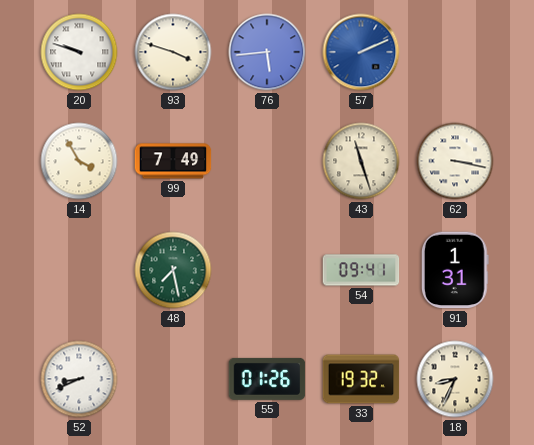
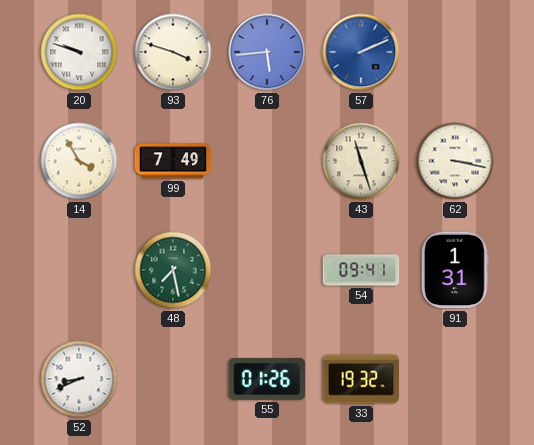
18: 8:34 -> none
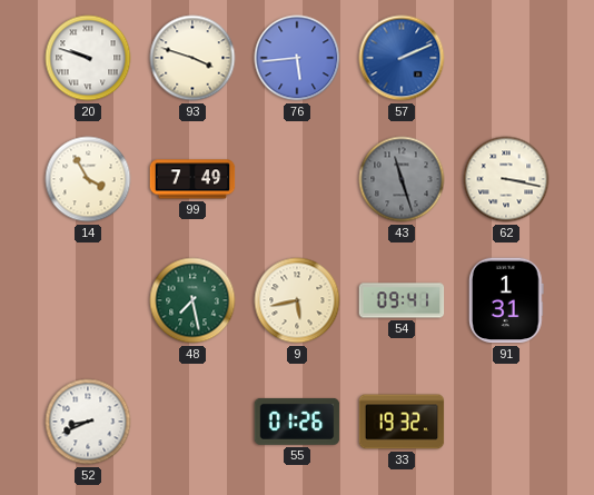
43 dial: cream -> grey
9: none -> 5:43
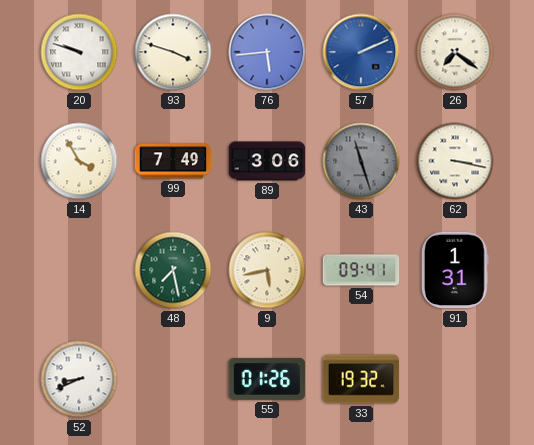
26: none -> 7:21
89: none -> 3:06
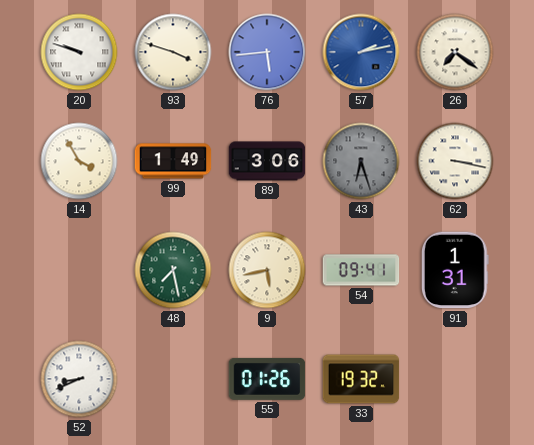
57: 2:11 -> 2:13
99: 7:49 -> 1:49
43: 11:27 -> 6:27
